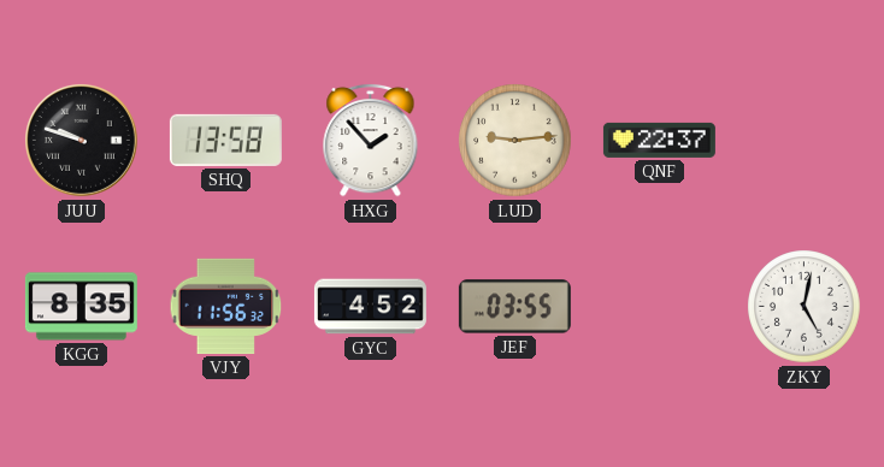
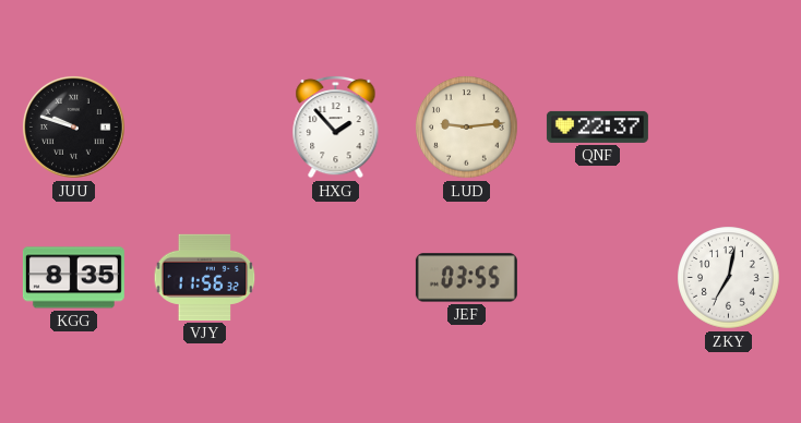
SHQ: 13:58 -> none
GYC: 4:52 -> none
ZKY: 5:02 -> 7:02
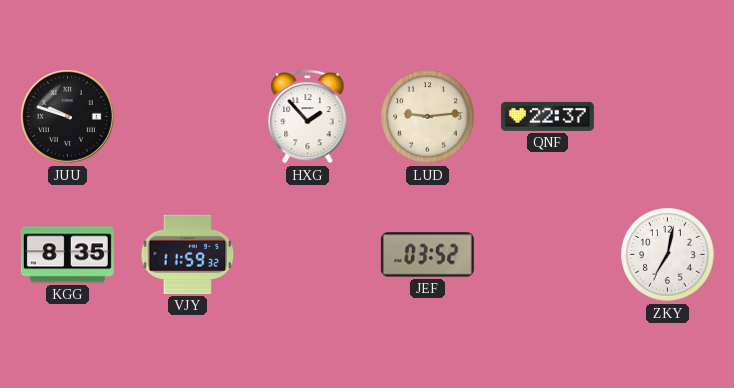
VJY: 11:56 -> 11:59
JEF: 03:55 -> 03:52
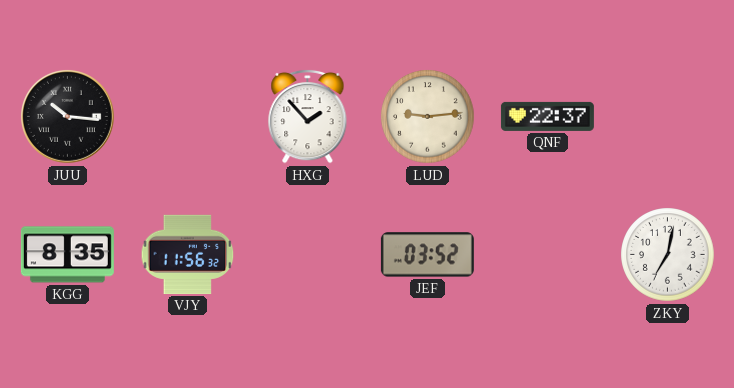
JUU: 9:48 -> 10:16
VJY: 11:59 -> 11:56
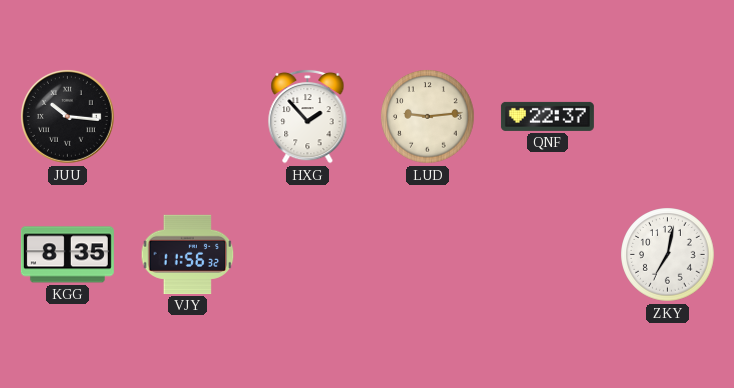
JEF: 03:52 -> none
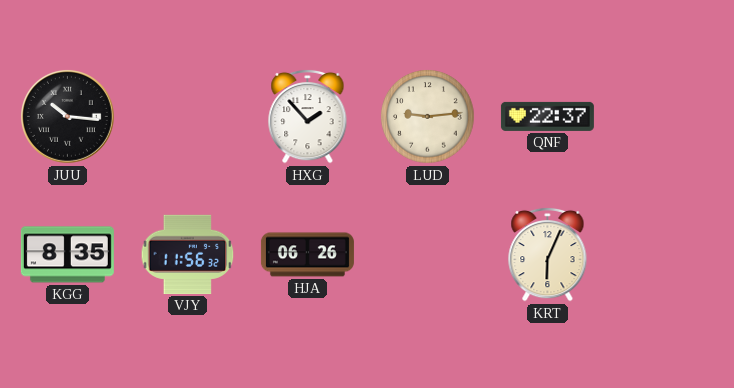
HJA: none -> 06:26
KRT: none -> 6:04
ZKY: 7:02 -> none
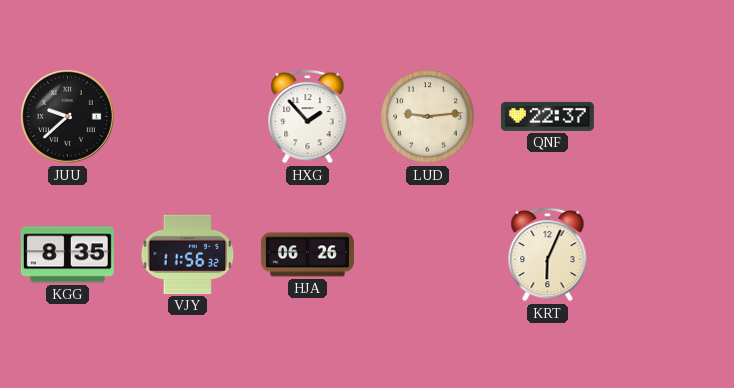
JUU: 10:16 -> 9:38
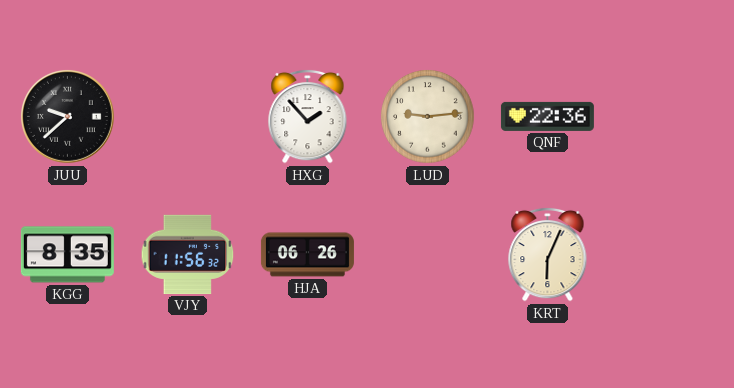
QNF: 22:37 -> 22:36
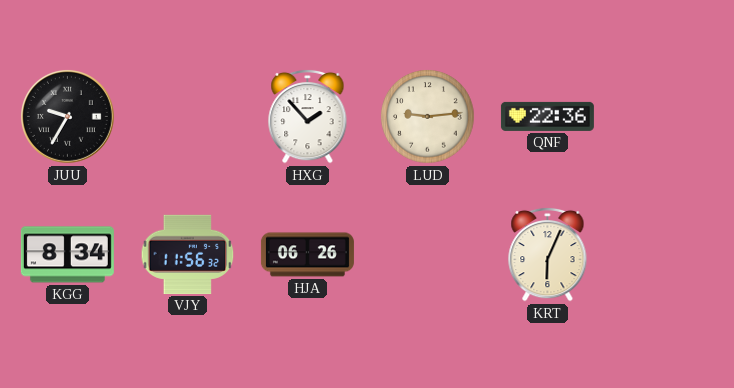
JUU: 9:38 -> 9:35
KGG: 8:35 -> 8:34
